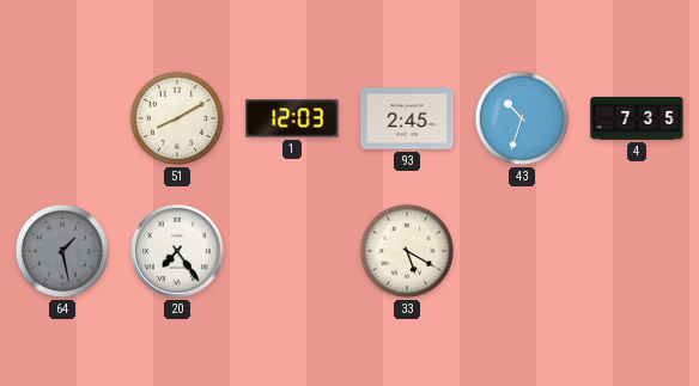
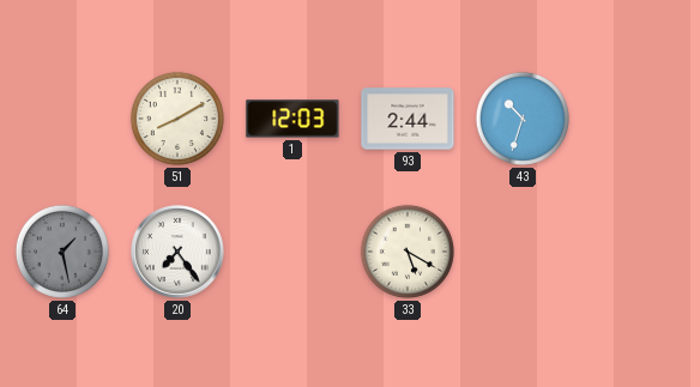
93: 2:45 -> 2:44
4: 7:35 -> none
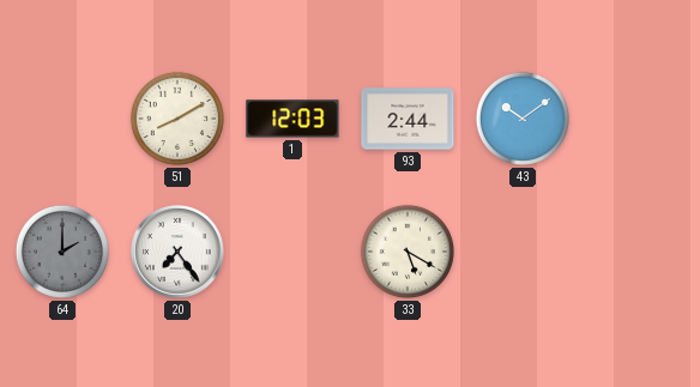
43: 10:33 -> 10:09
64: 1:28 -> 2:00
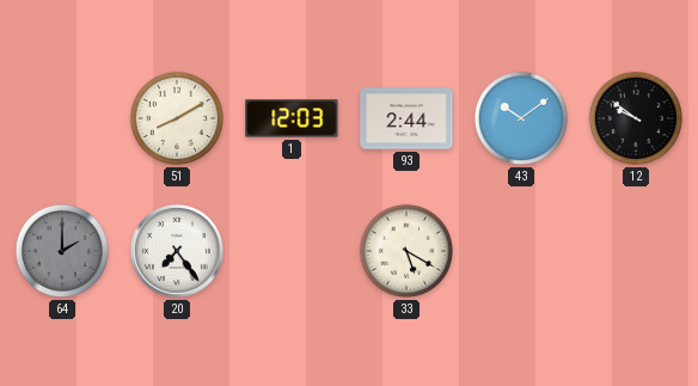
12: none -> 9:51
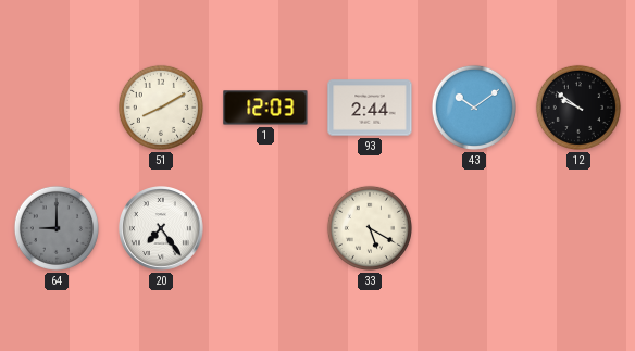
64: 2:00 -> 9:00
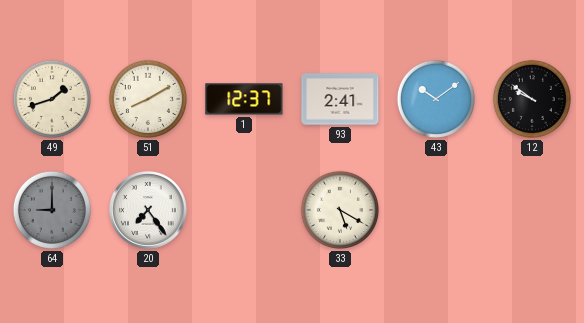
49: none -> 1:42
1: 12:03 -> 12:37
93: 2:44 -> 2:41
